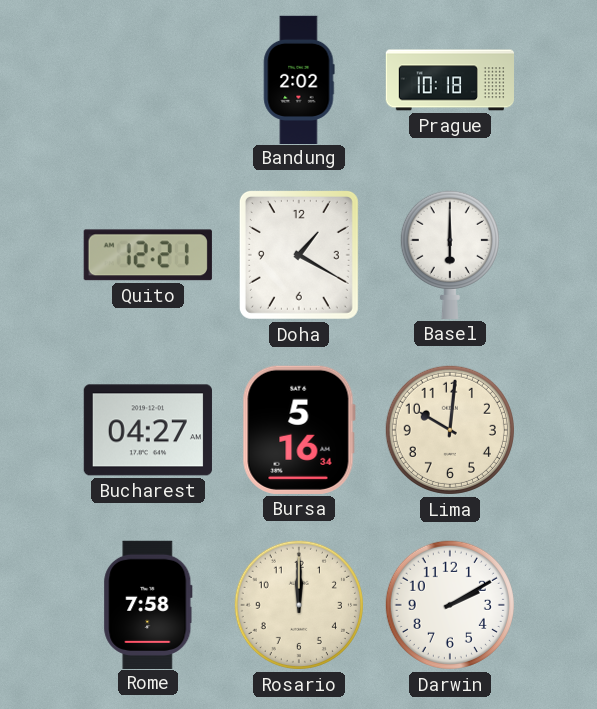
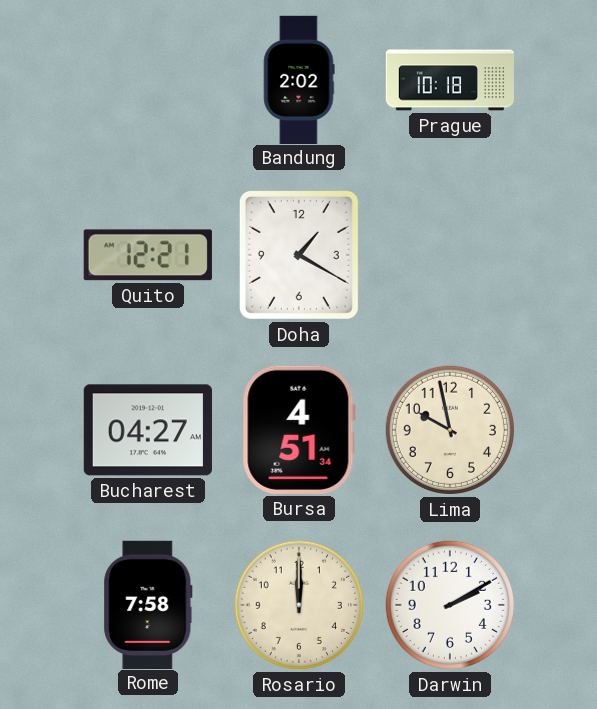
Basel: 6:00 -> none
Bursa: 5:16 -> 4:51
Lima: 10:01 -> 9:58
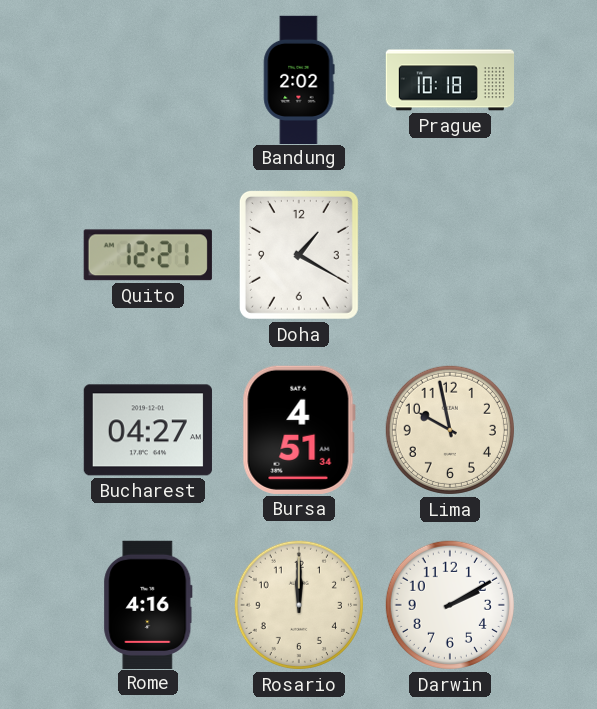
Rome: 7:58 -> 4:16
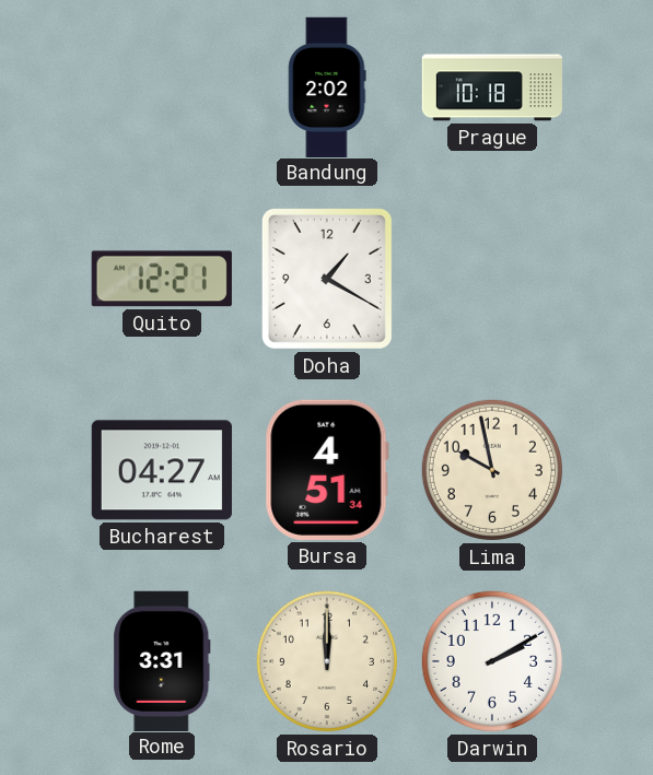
Rome: 4:16 -> 3:31
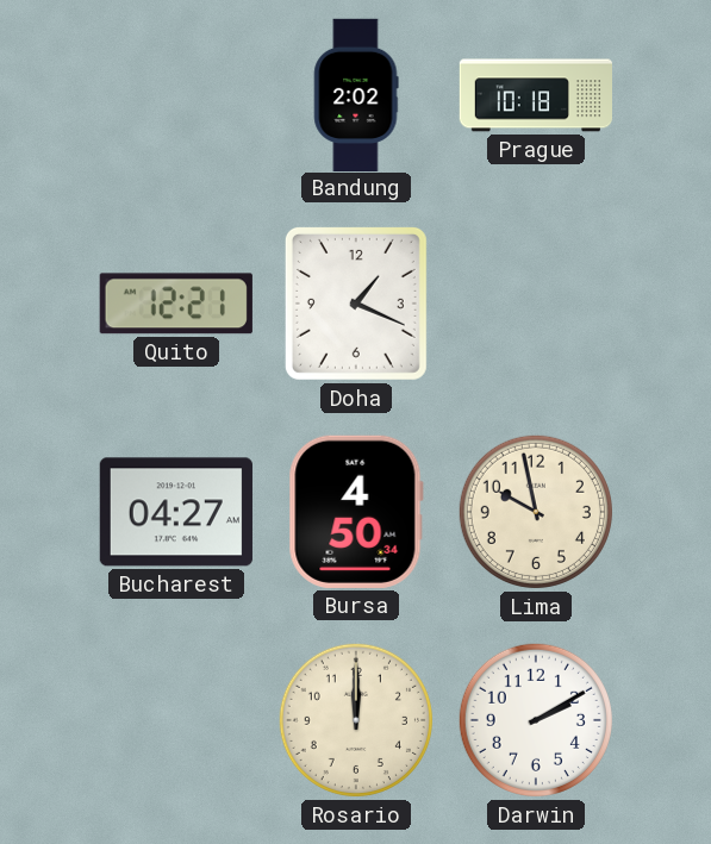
Doha: 1:20 -> 1:19
Bursa: 4:51 -> 4:50
Rome: 3:31 -> none
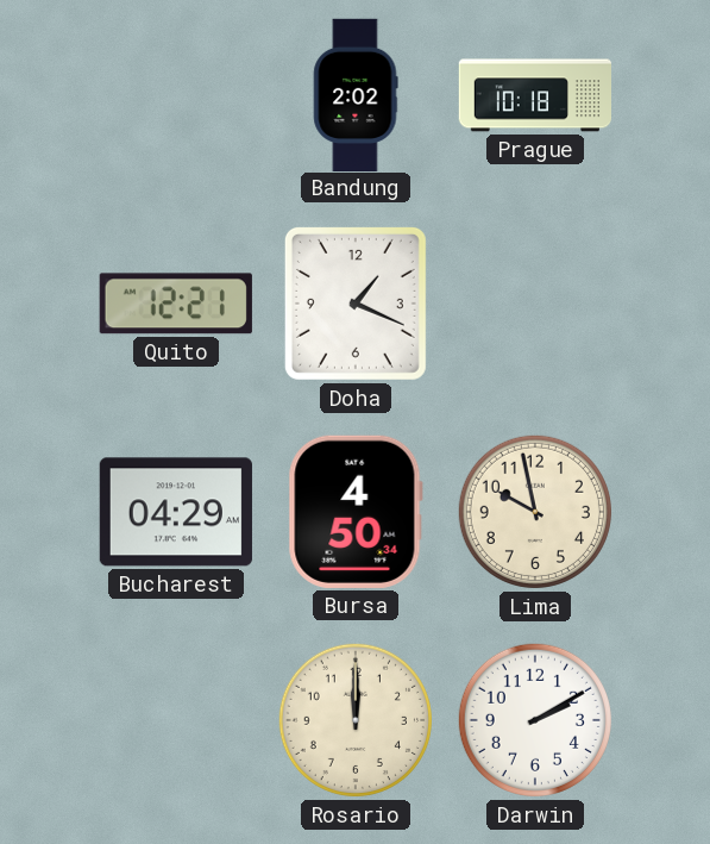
Bucharest: 04:27 -> 04:29
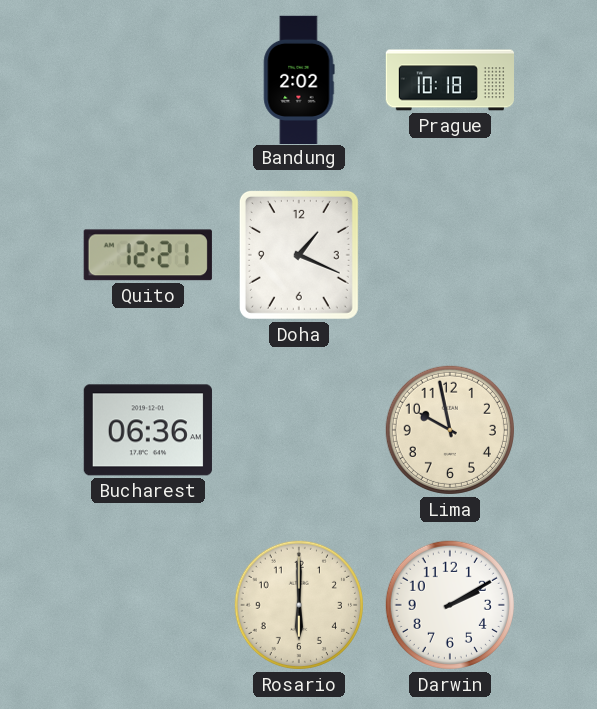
Bucharest: 04:29 -> 06:36
Bursa: 4:50 -> none
Rosario: 12:00 -> 6:00
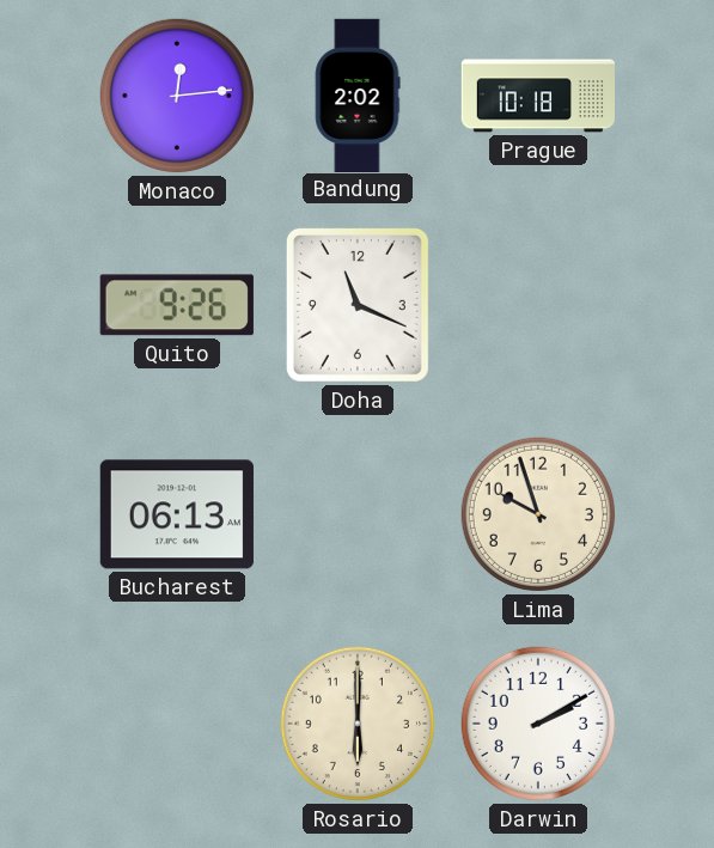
Monaco: none -> 12:14
Quito: 12:21 -> 9:26
Doha: 1:19 -> 11:19
Bucharest: 06:36 -> 06:13
Lima: 9:58 -> 9:57
